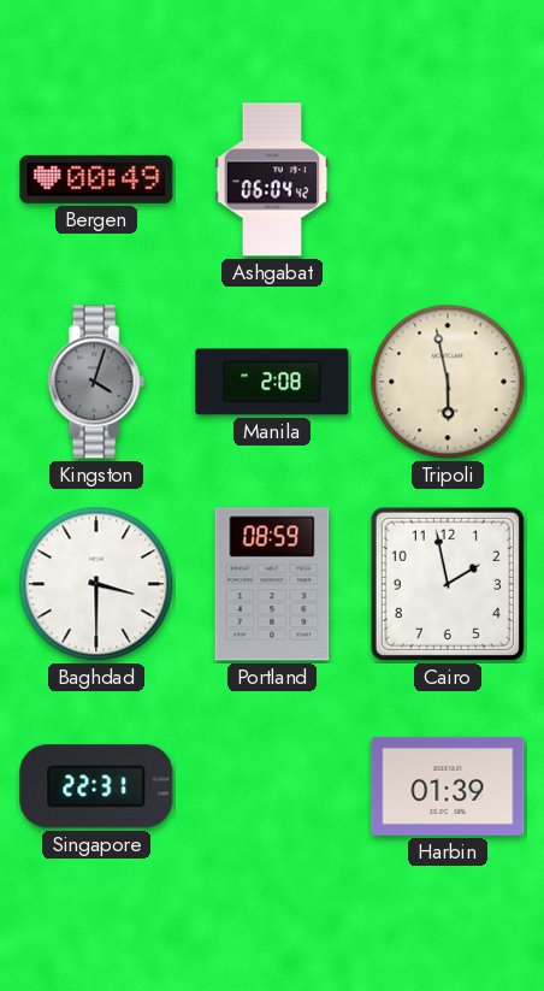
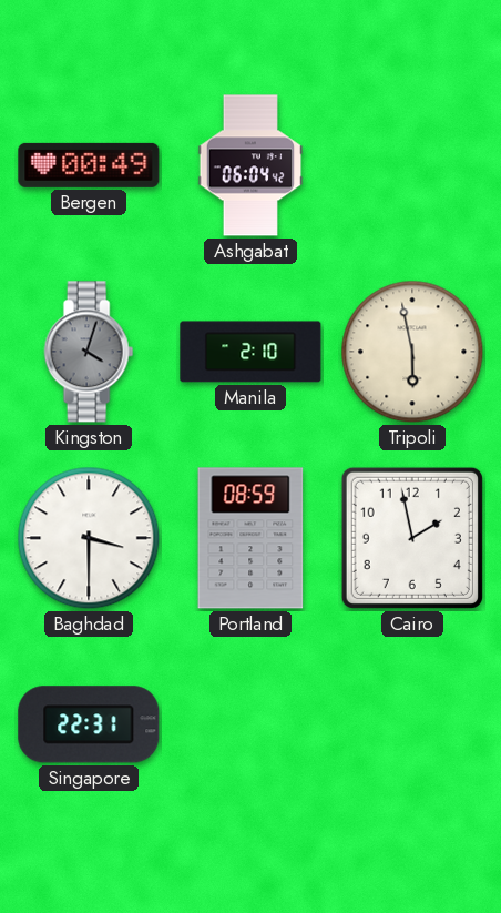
Manila: 2:08 -> 2:10
Harbin: 01:39 -> none
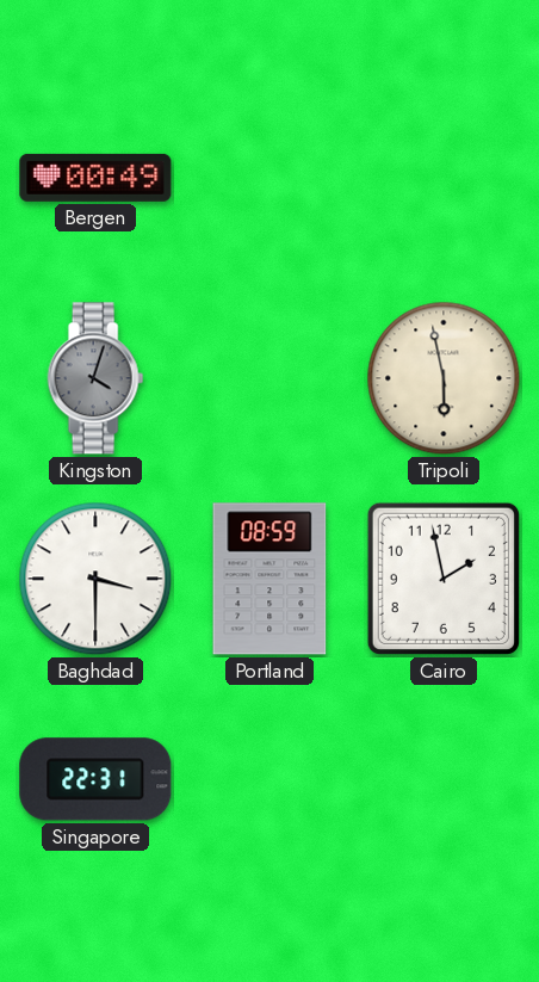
Ashgabat: 06:04 -> none
Manila: 2:10 -> none
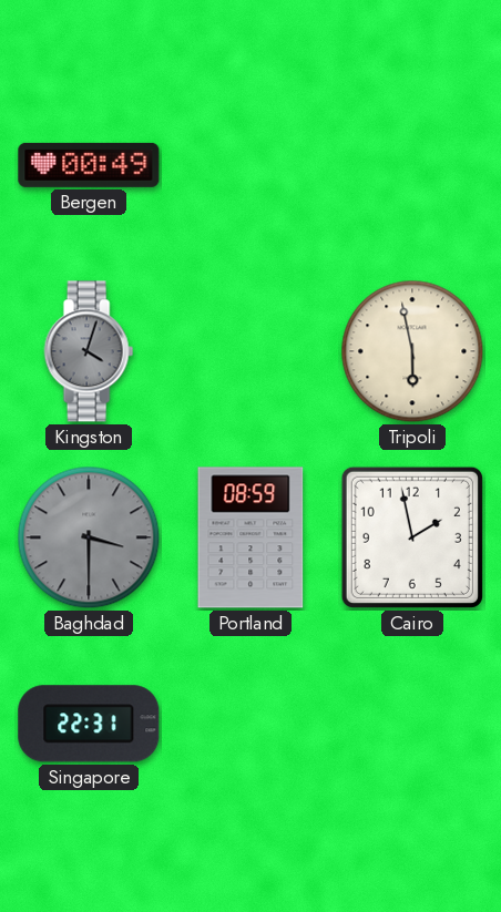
Baghdad dial: white -> grey
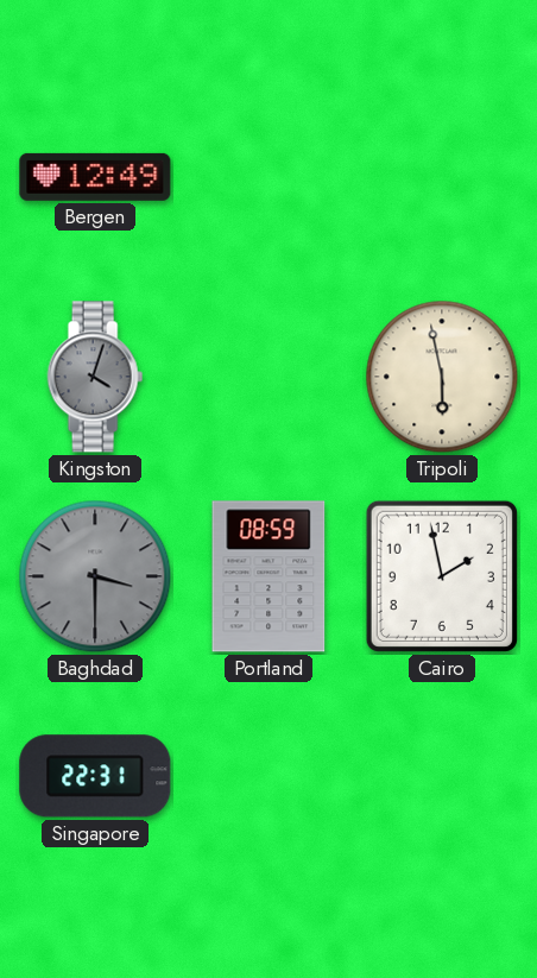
Bergen: 00:49 -> 12:49
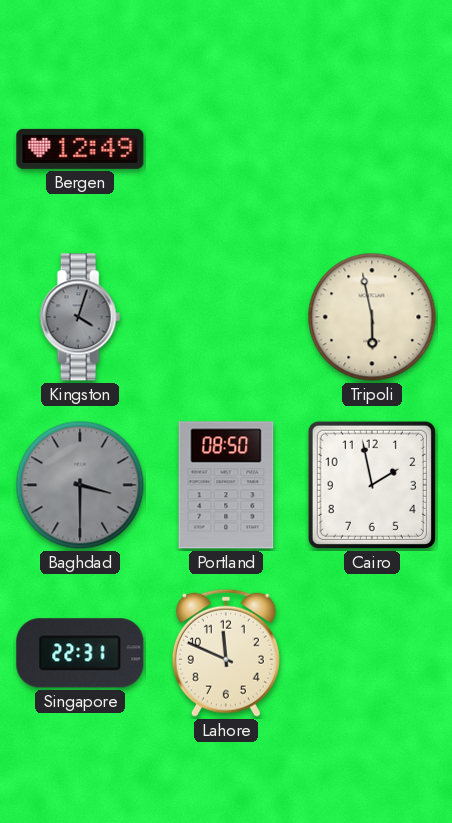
Portland: 08:59 -> 08:50
Lahore: none -> 11:49
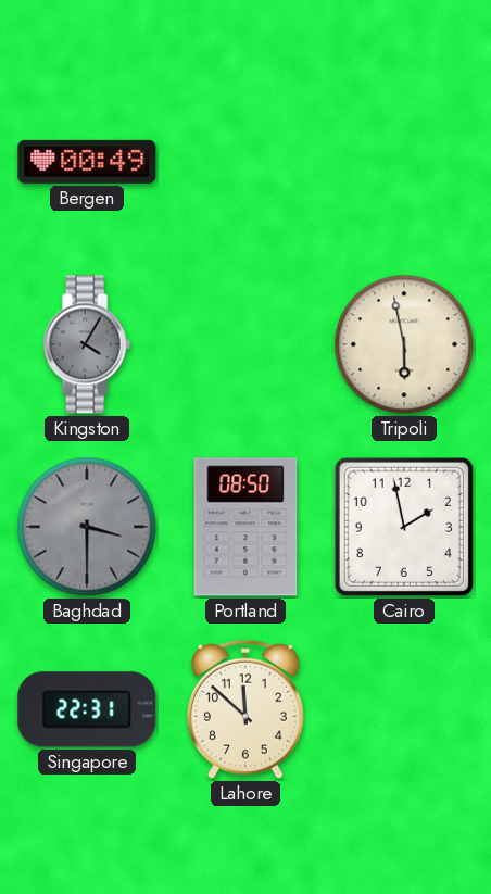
Bergen: 12:49 -> 00:49
Kingston: 4:03 -> 4:05
Lahore: 11:49 -> 11:52
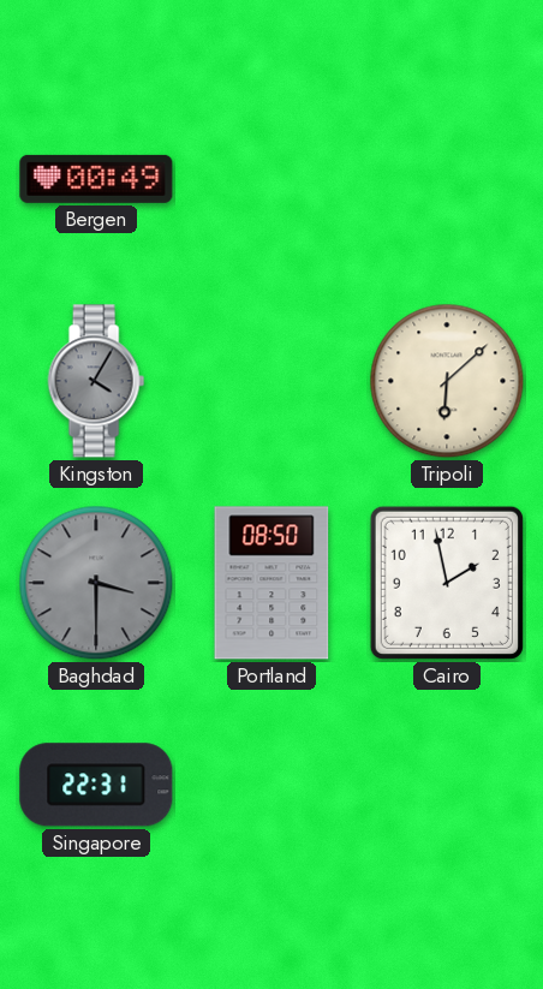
Tripoli: 5:58 -> 6:08
Lahore: 11:52 -> none
